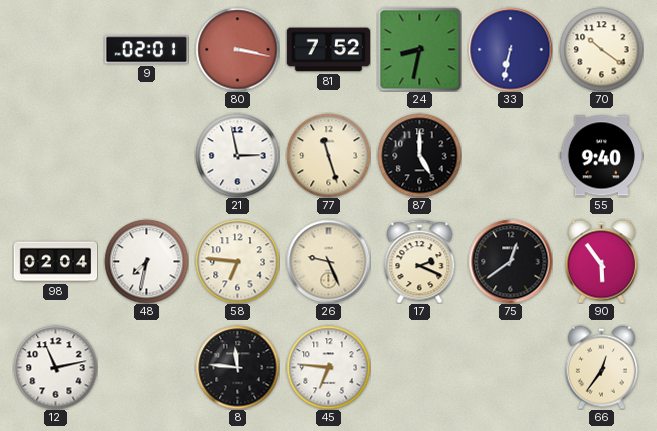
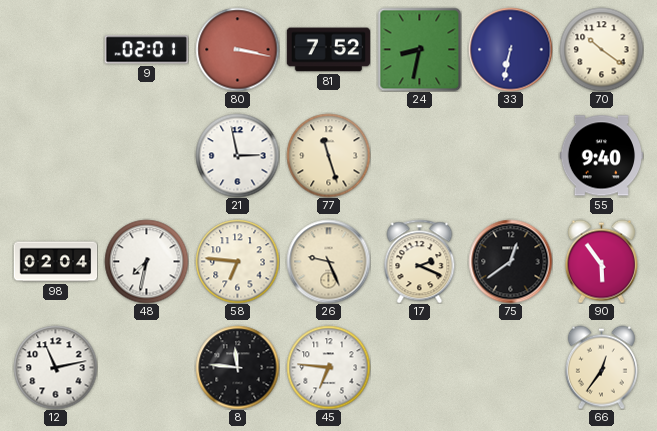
87: 5:00 -> none
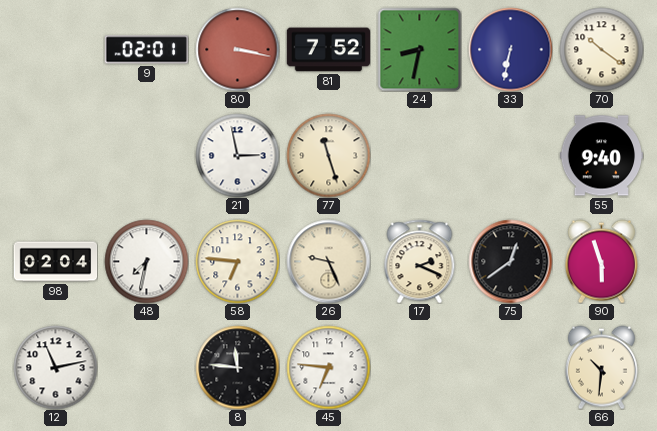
90: 5:54 -> 5:57
66: 12:36 -> 10:31
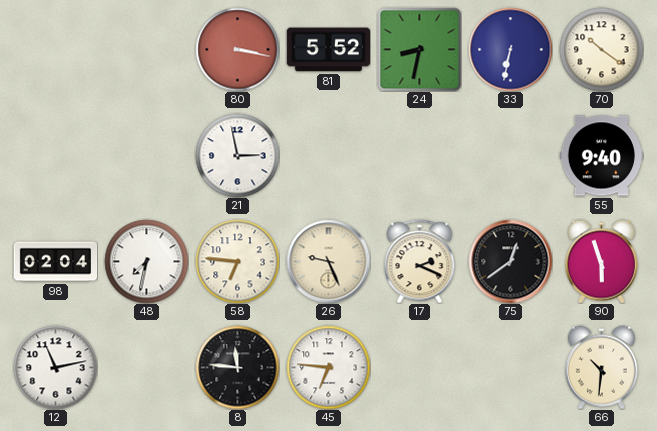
9: 02:01 -> none
81: 7:52 -> 5:52
77: 11:27 -> none
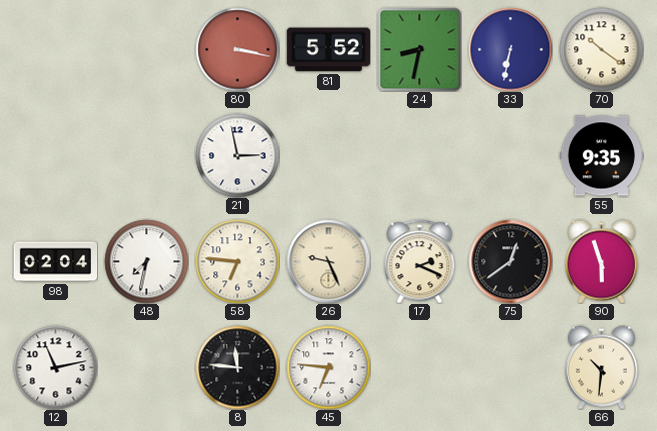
55: 9:40 -> 9:35
